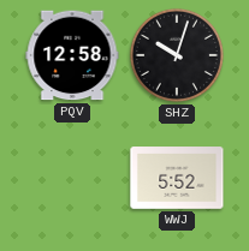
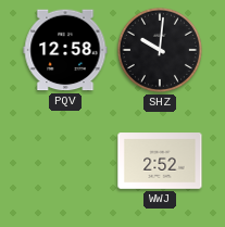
SHZ: 10:03 -> 10:01
WWJ: 5:52 -> 2:52
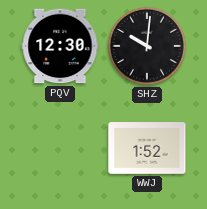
PQV: 12:58 -> 12:30
WWJ: 2:52 -> 1:52
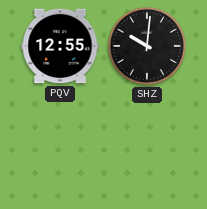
PQV: 12:30 -> 12:55
WWJ: 1:52 -> none
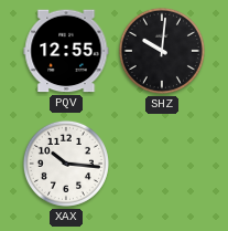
XAX: none -> 10:16
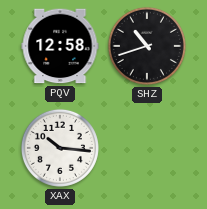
PQV: 12:55 -> 12:58
SHZ: 10:01 -> 10:42
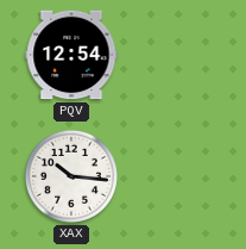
PQV: 12:58 -> 12:54
SHZ: 10:42 -> none
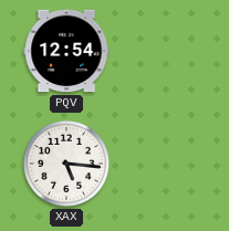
XAX: 10:16 -> 5:16
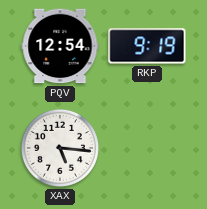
RKP: none -> 9:19
